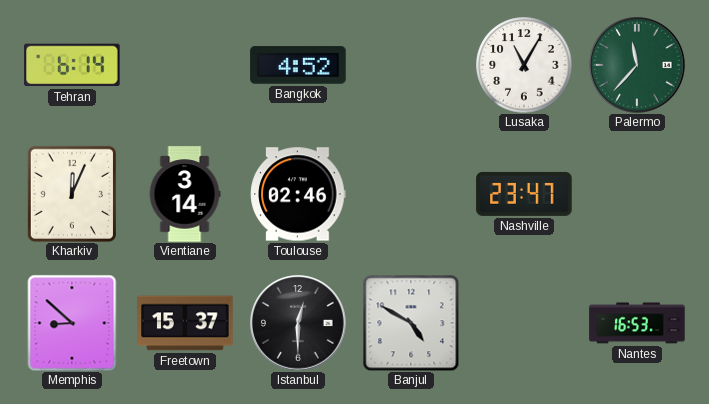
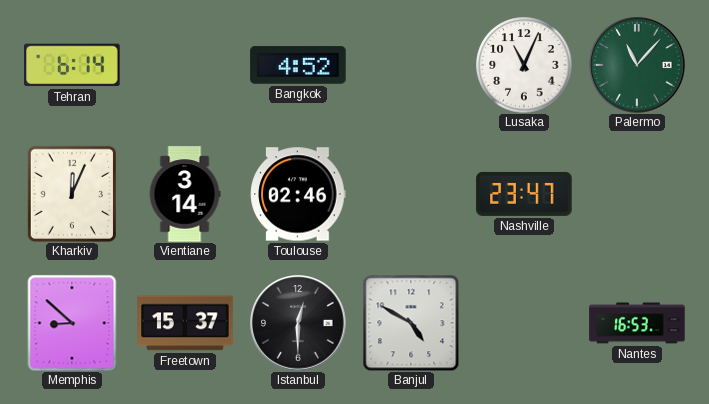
Lusaka: 11:05 -> 11:04
Palermo: 11:37 -> 11:07
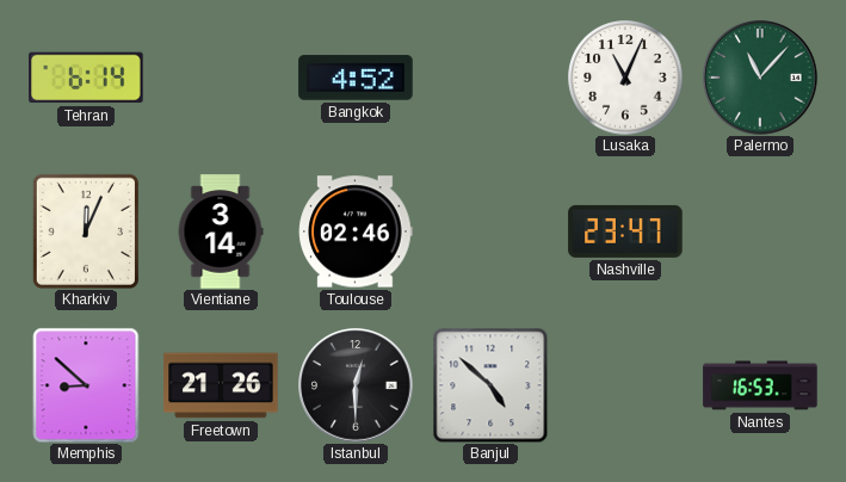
Freetown: 15:37 -> 21:26
Banjul: 4:50 -> 4:52
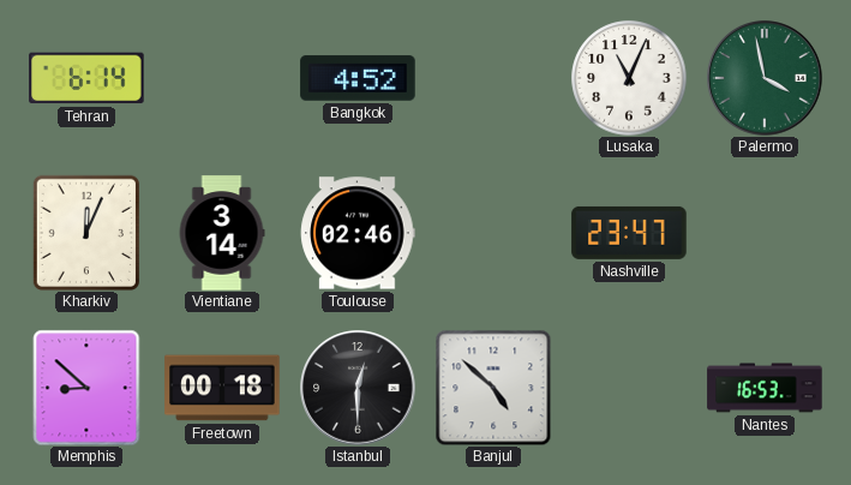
Palermo: 11:07 -> 3:58
Freetown: 21:26 -> 00:18
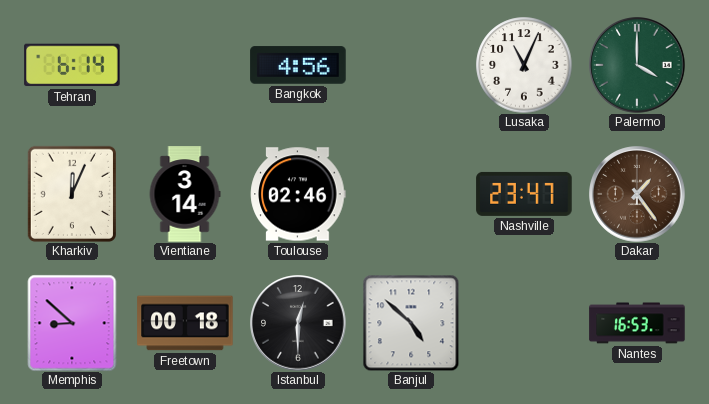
Bangkok: 4:52 -> 4:56
Palermo: 3:58 -> 4:00
Dakar: none -> 1:24
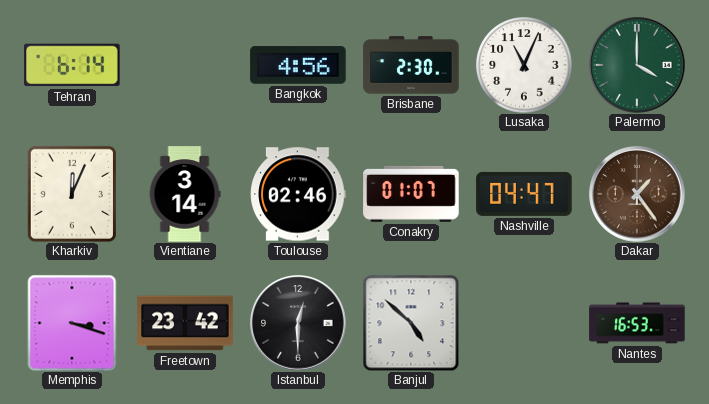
Brisbane: none -> 2:30
Conakry: none -> 01:07
Nashville: 23:47 -> 04:47
Memphis: 8:52 -> 3:18
Freetown: 00:18 -> 23:42
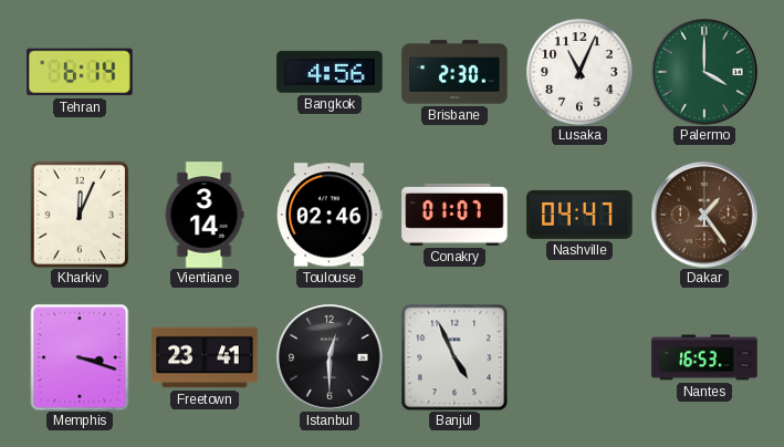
Freetown: 23:42 -> 23:41
Banjul: 4:52 -> 4:56
